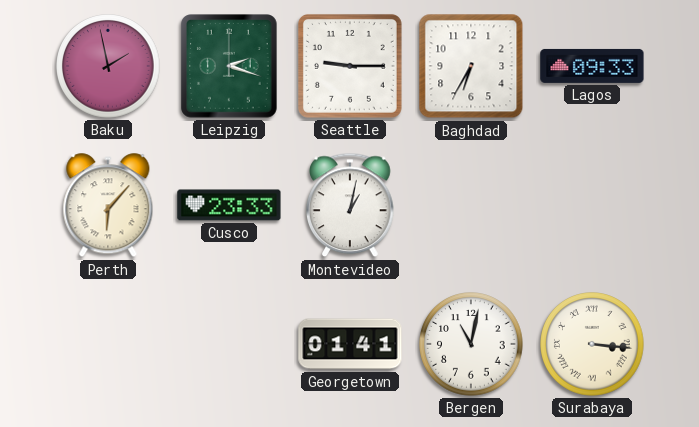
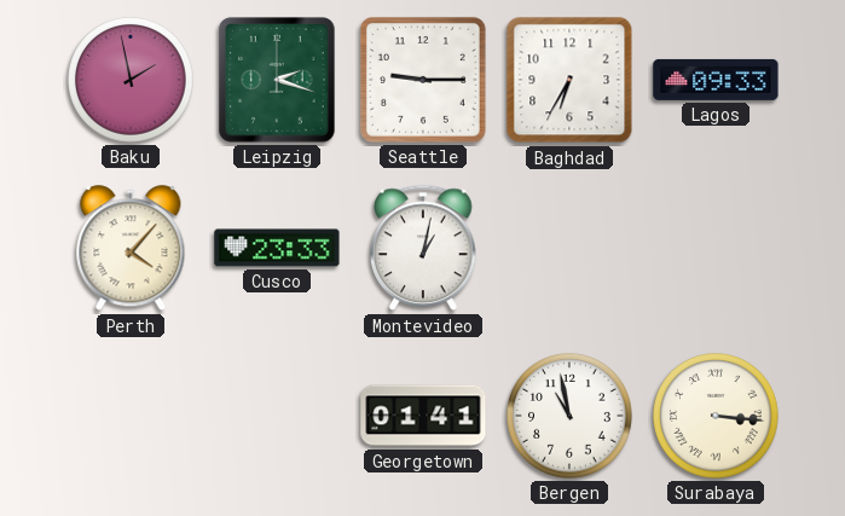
Perth: 6:07 -> 4:07
Bergen: 11:02 -> 10:58
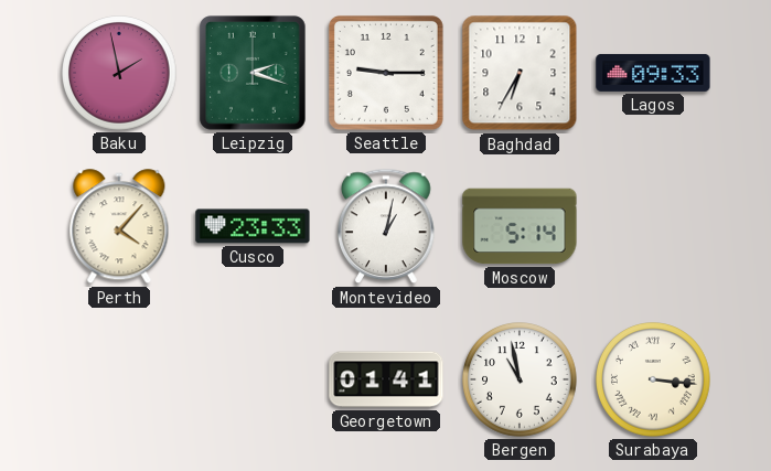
Moscow: none -> 5:14
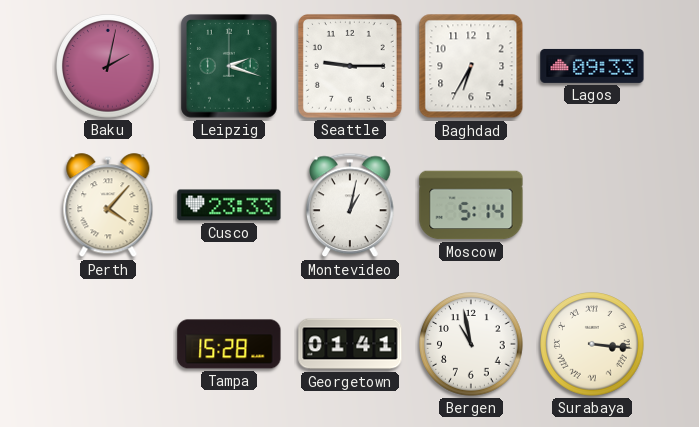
Baku: 1:58 -> 2:02
Tampa: none -> 15:28
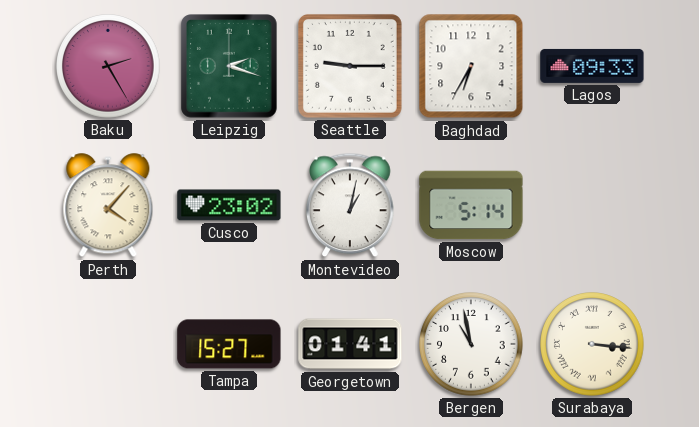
Baku: 2:02 -> 2:25
Cusco: 23:33 -> 23:02
Tampa: 15:28 -> 15:27
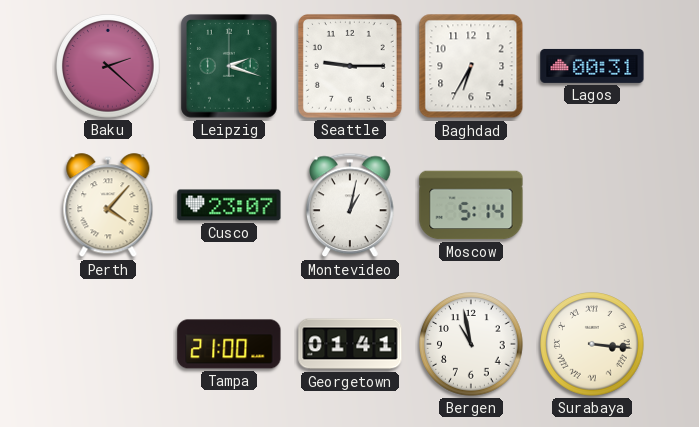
Baku: 2:25 -> 2:22
Lagos: 09:33 -> 00:31
Cusco: 23:02 -> 23:07
Tampa: 15:27 -> 21:00
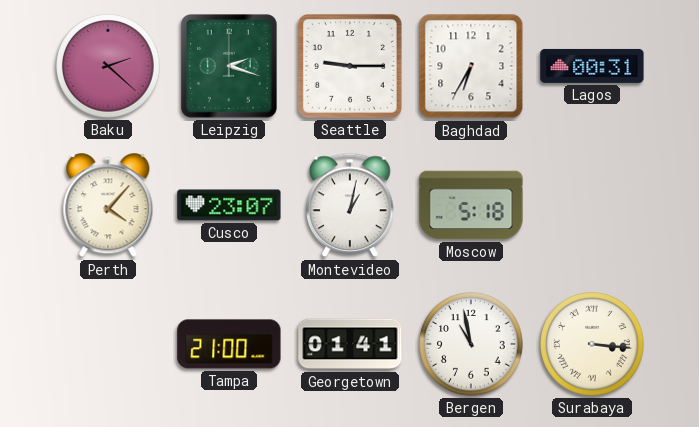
Moscow: 5:14 -> 5:18
